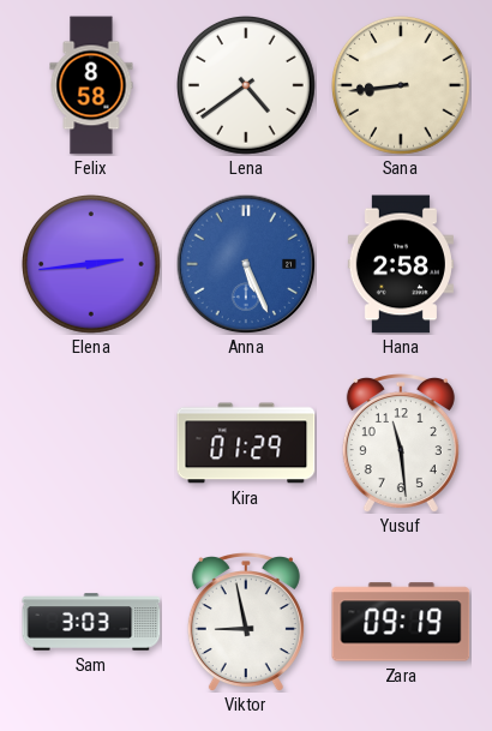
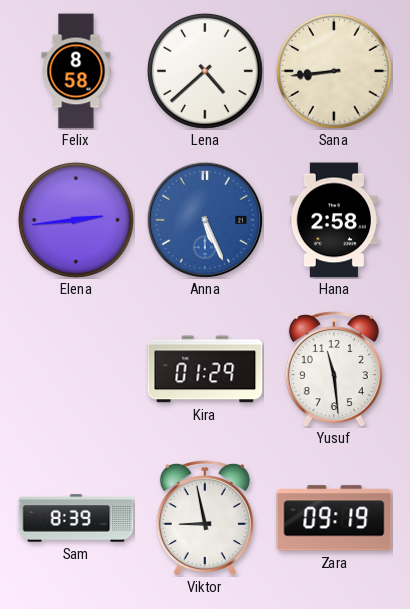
Lena: 4:39 -> 4:38
Sam: 3:03 -> 8:39
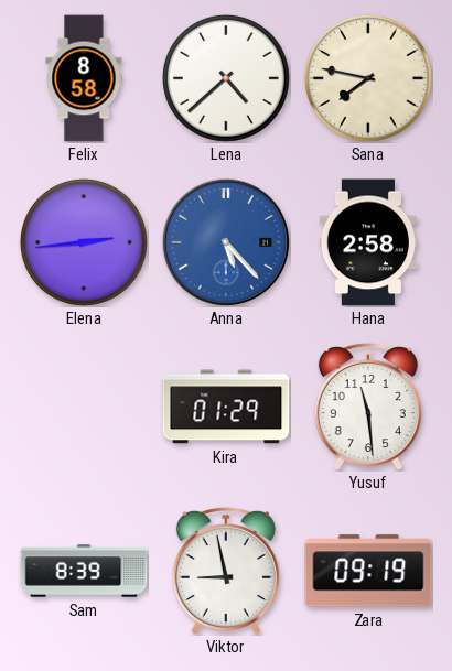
Sana: 8:44 -> 7:47
Anna: 5:26 -> 5:23
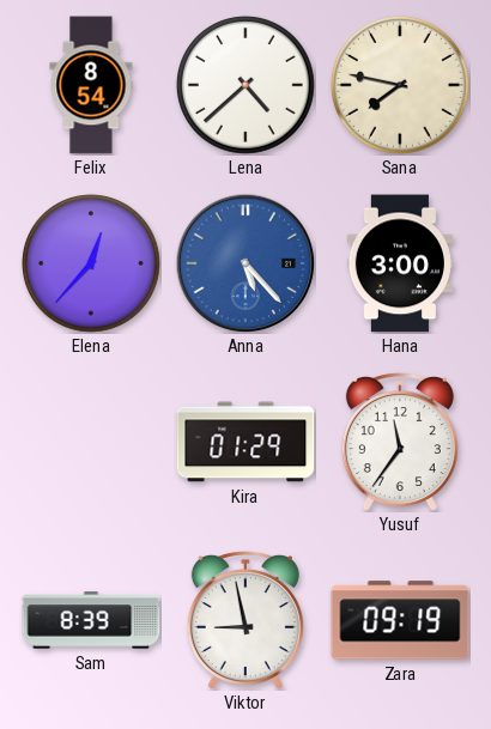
Felix: 8:58 -> 8:54
Elena: 2:44 -> 12:37
Hana: 2:58 -> 3:00
Yusuf: 11:29 -> 11:36
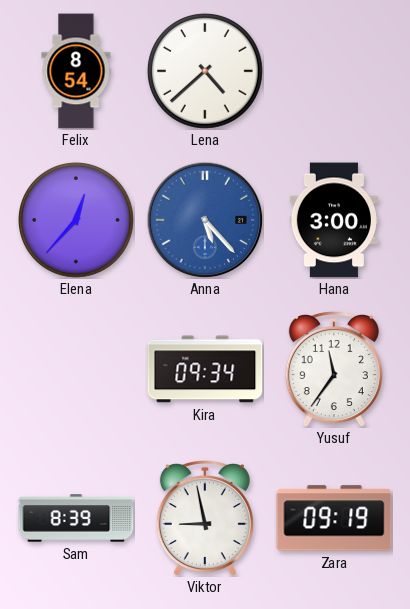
Sana: 7:47 -> none
Kira: 01:29 -> 09:34
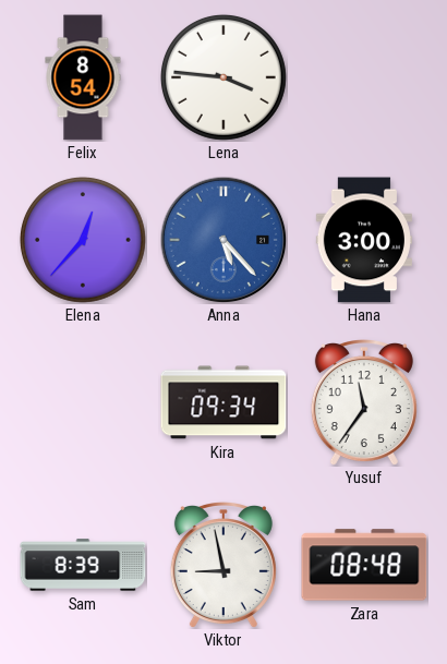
Lena: 4:38 -> 3:46
Zara: 09:19 -> 08:48
